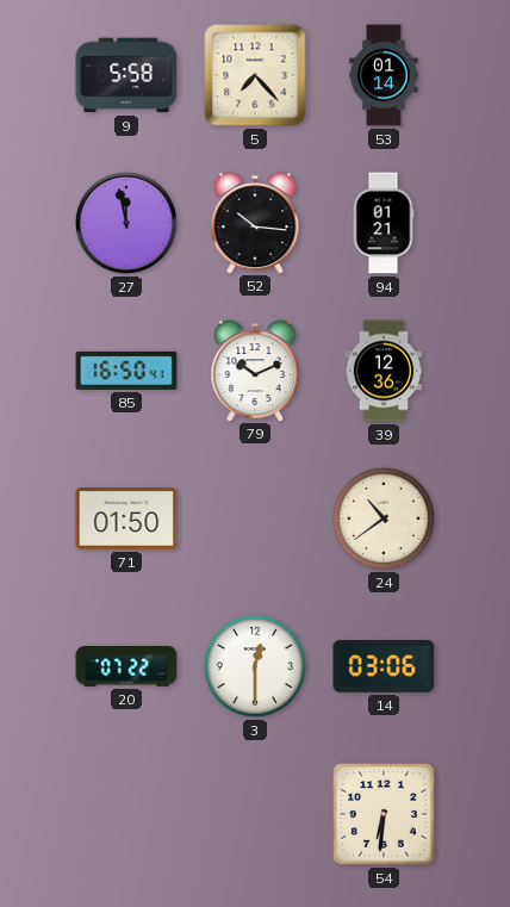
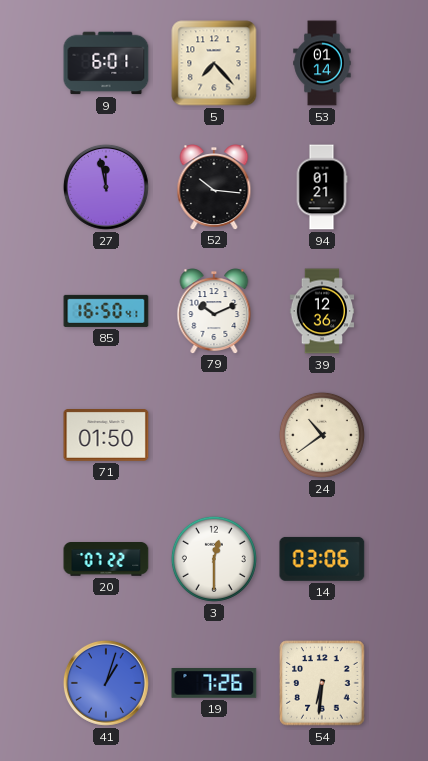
9: 5:58 -> 6:01
41: none -> 1:03
19: none -> 7:26
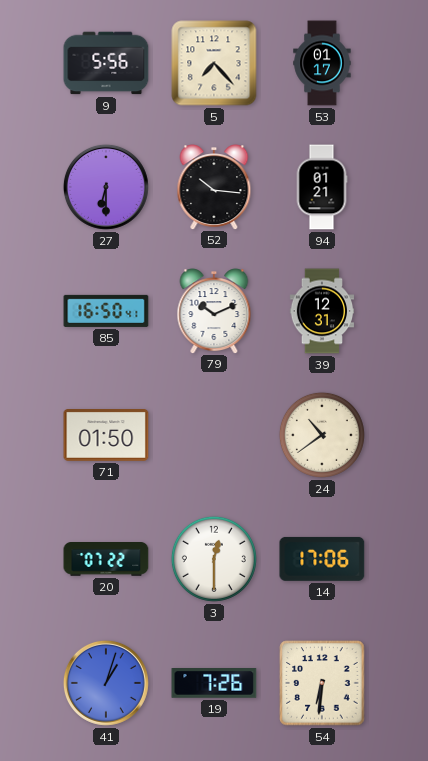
9: 6:01 -> 5:56
53: 01:14 -> 01:17
27: 11:58 -> 6:30
39: 12:36 -> 12:31
14: 03:06 -> 17:06
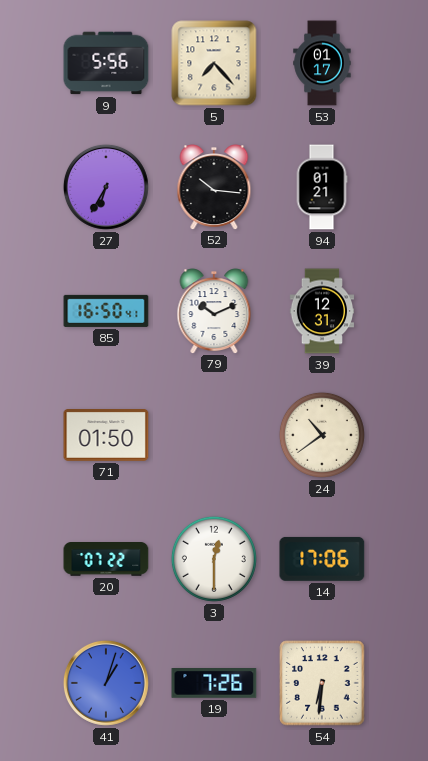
27: 6:30 -> 6:35
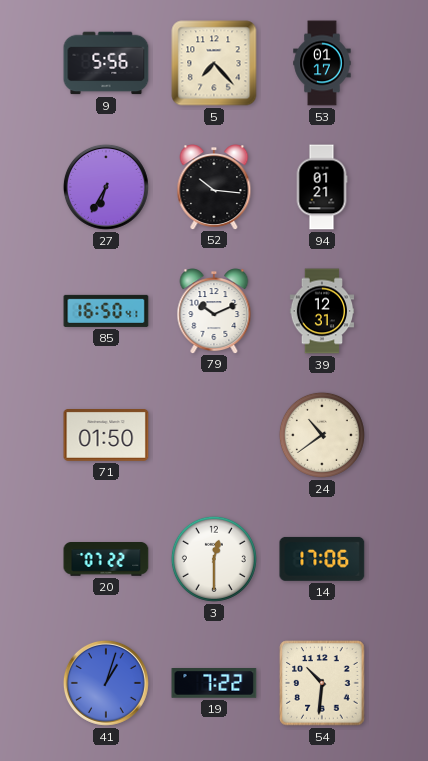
19: 7:26 -> 7:22
54: 6:31 -> 10:31
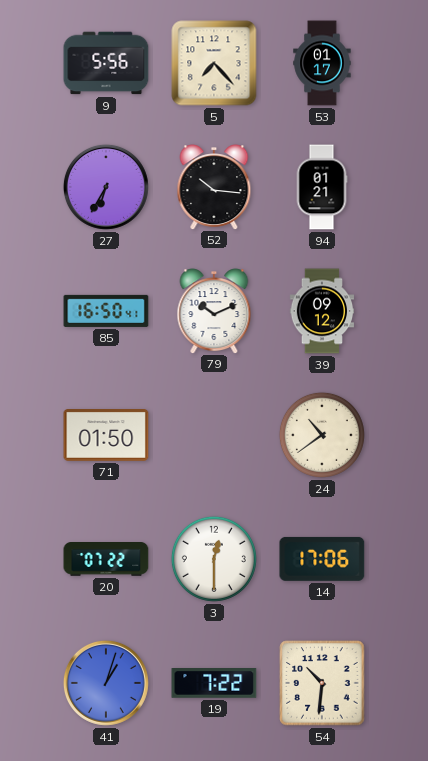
39: 12:31 -> 09:12
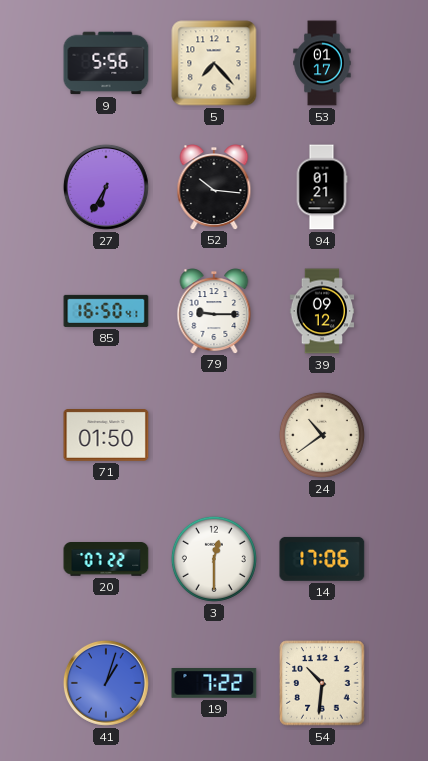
79: 10:11 -> 9:15
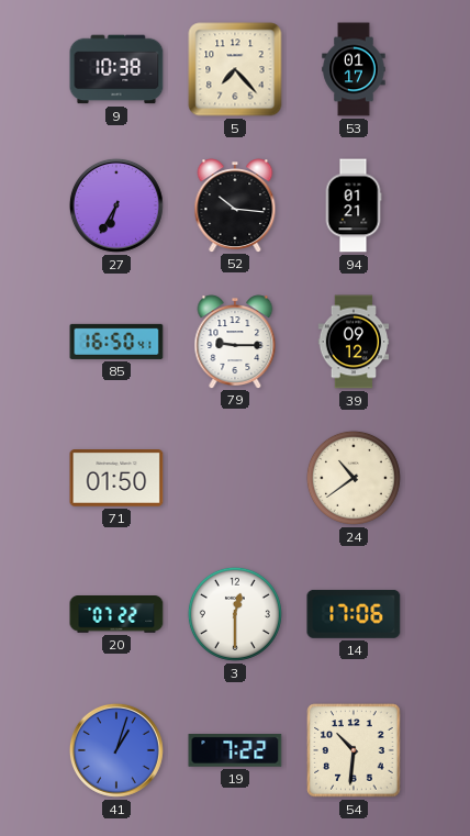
9: 5:56 -> 10:38
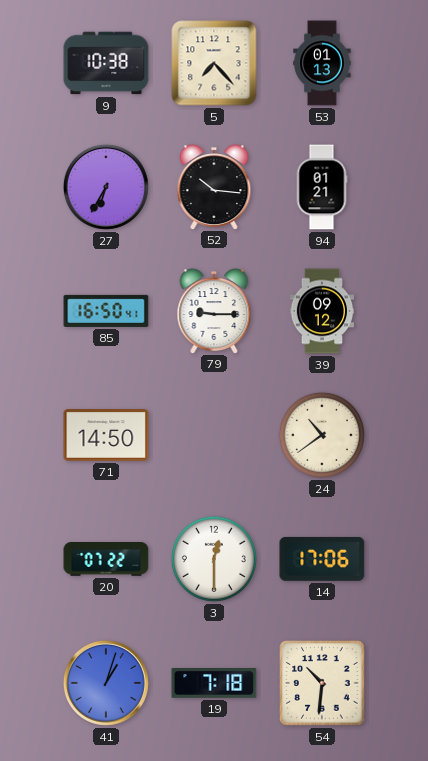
53: 01:17 -> 01:13
71: 01:50 -> 14:50
19: 7:22 -> 7:18
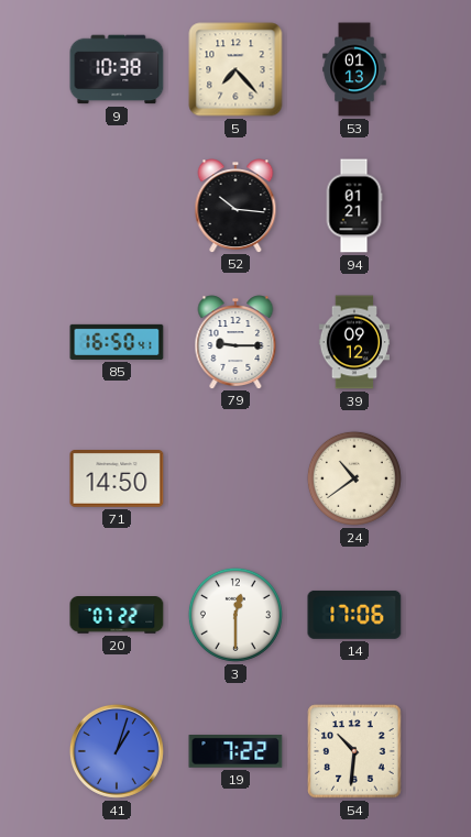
27: 6:35 -> none
19: 7:18 -> 7:22
